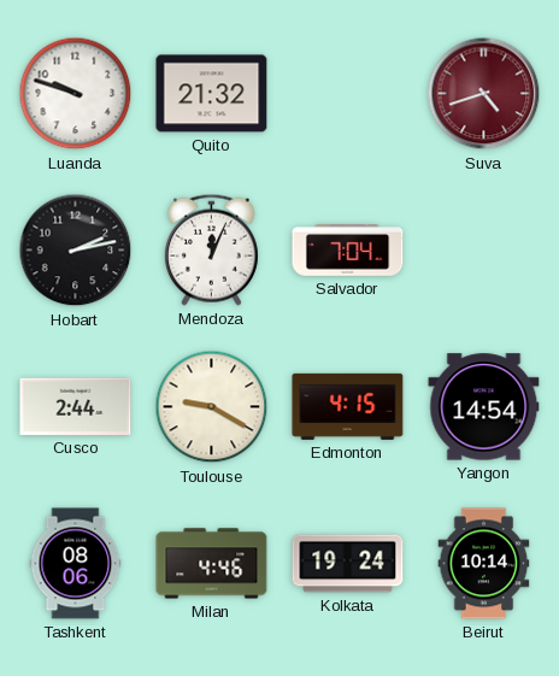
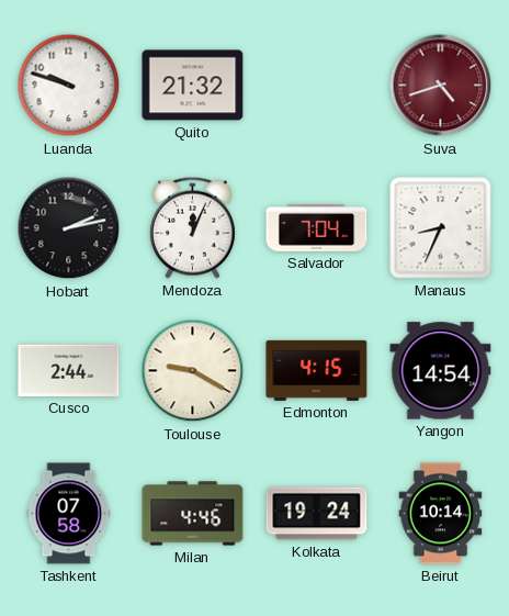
Manaus: none -> 8:34
Tashkent: 08:06 -> 07:58
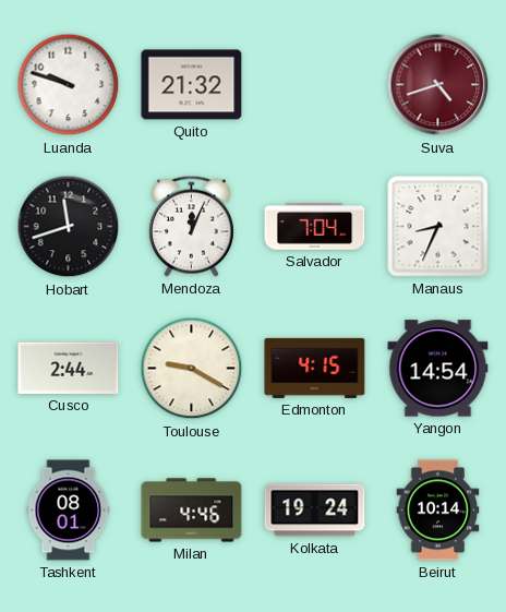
Hobart: 2:13 -> 11:42
Tashkent: 07:58 -> 08:01
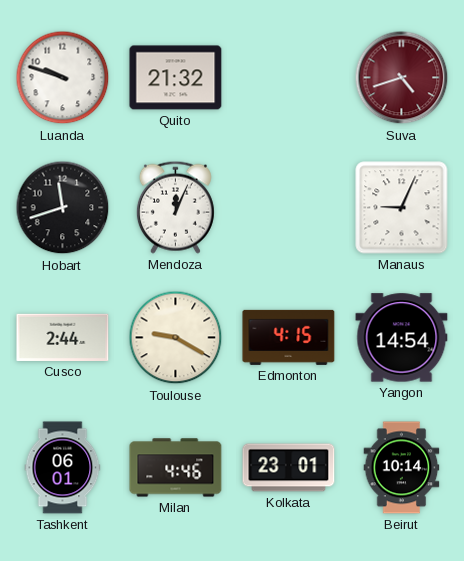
Salvador: 7:04 -> none
Manaus: 8:34 -> 9:04
Tashkent: 08:01 -> 06:01
Kolkata: 19:24 -> 23:01
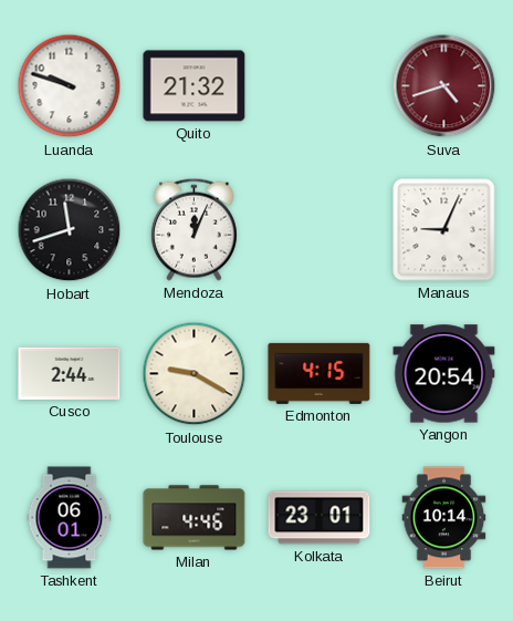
Yangon: 14:54 -> 20:54
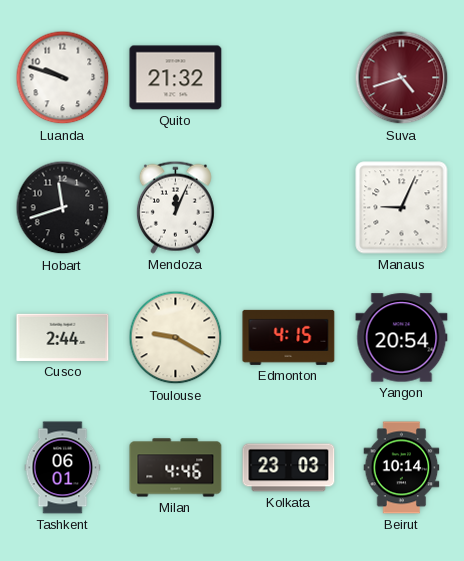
Kolkata: 23:01 -> 23:03
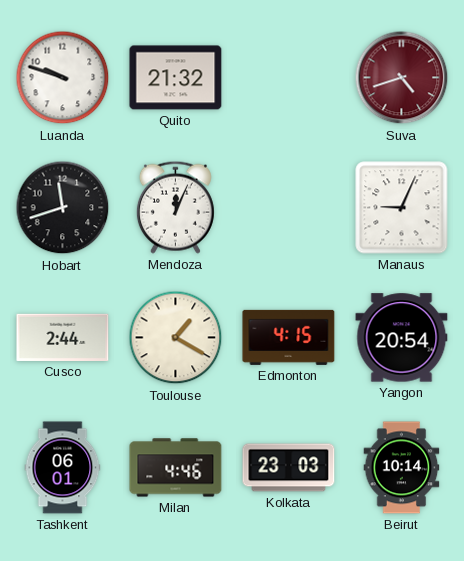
Toulouse: 9:20 -> 1:20
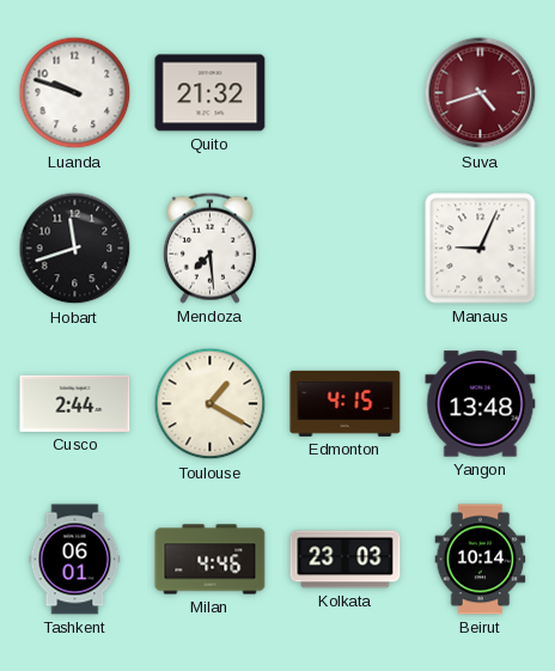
Mendoza: 12:04 -> 7:29
Yangon: 20:54 -> 13:48
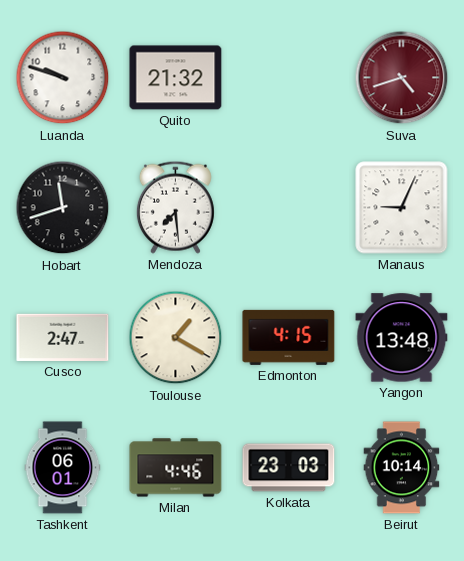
Cusco: 2:44 -> 2:47
